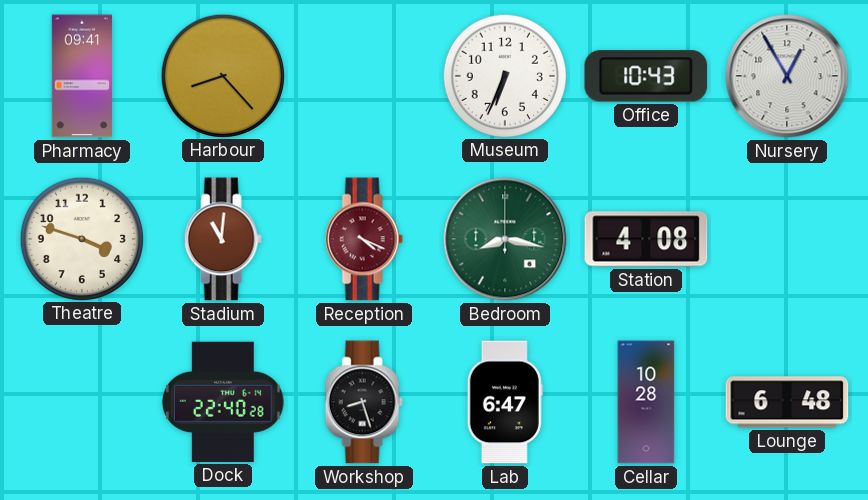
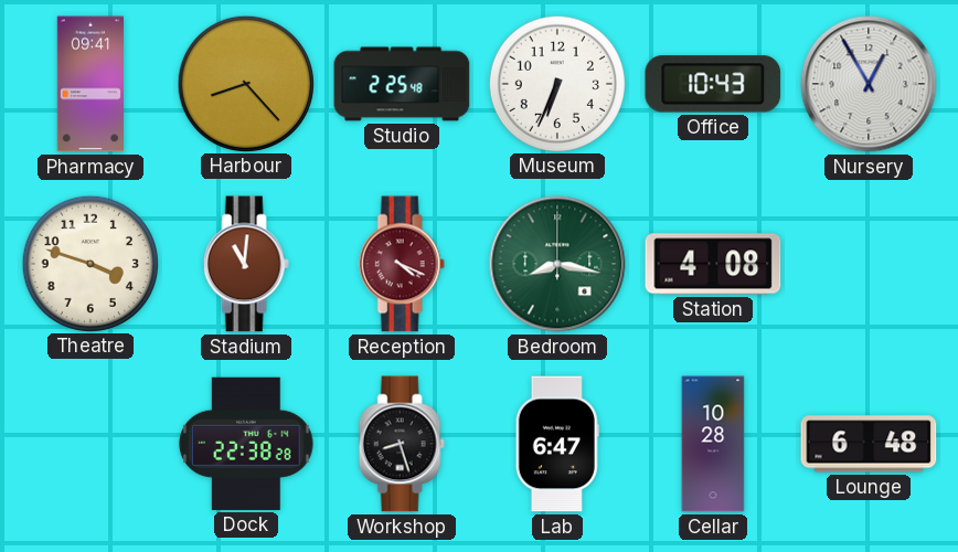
Studio: none -> 2:25
Dock: 22:40 -> 22:38
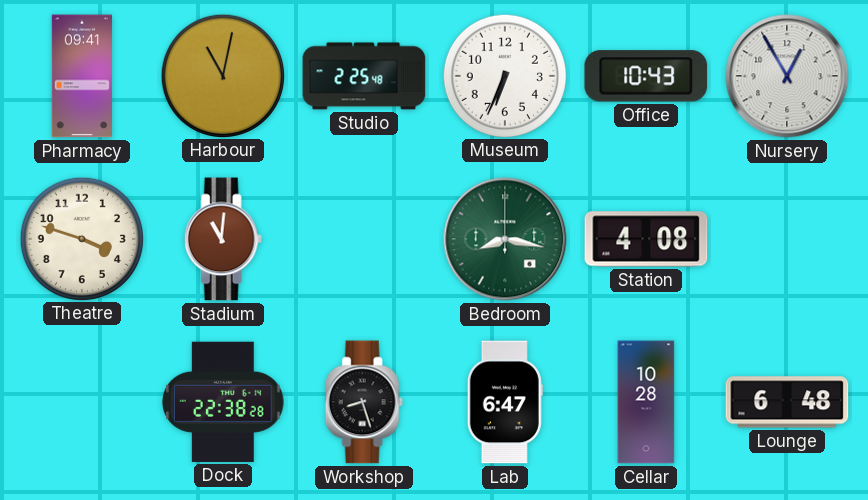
Harbour: 8:23 -> 11:02
Reception: 4:19 -> none
